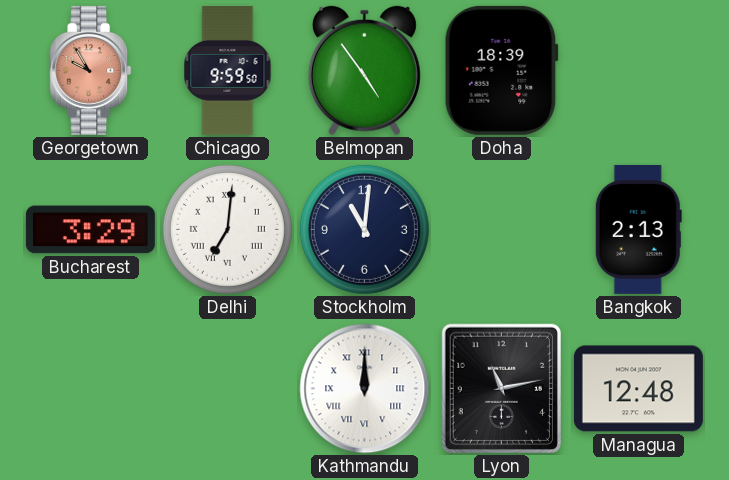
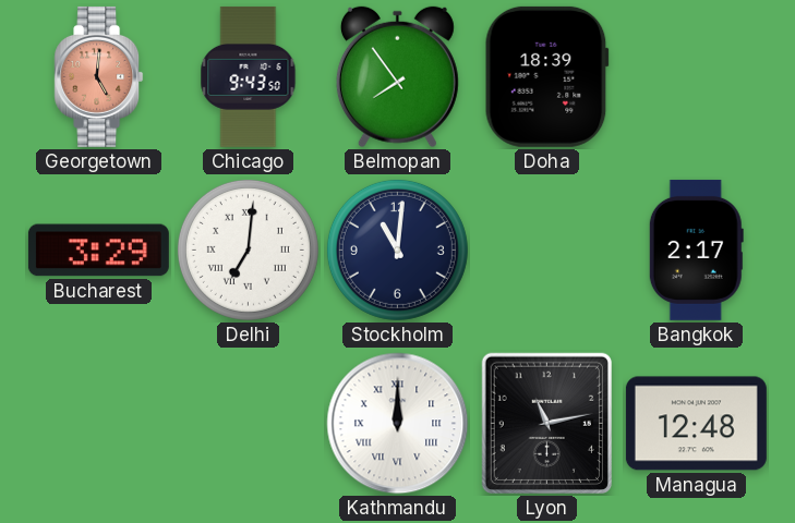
Georgetown: 9:55 -> 5:01
Chicago: 9:59 -> 9:43
Belmopan: 4:54 -> 7:54
Bangkok: 2:13 -> 2:17
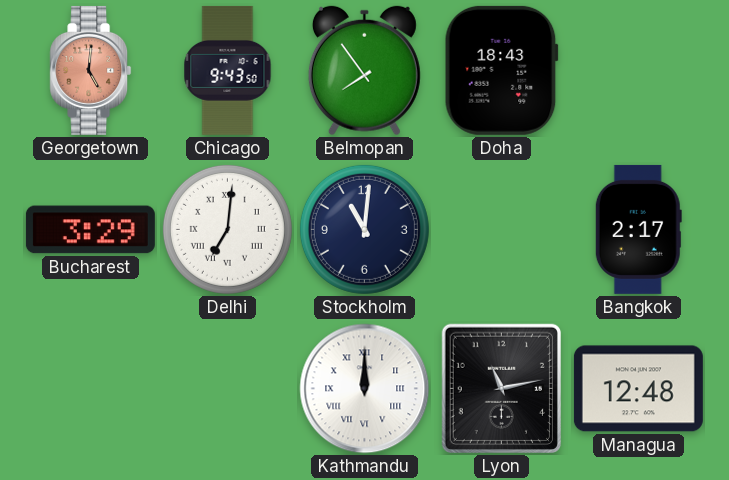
Doha: 18:39 -> 18:43
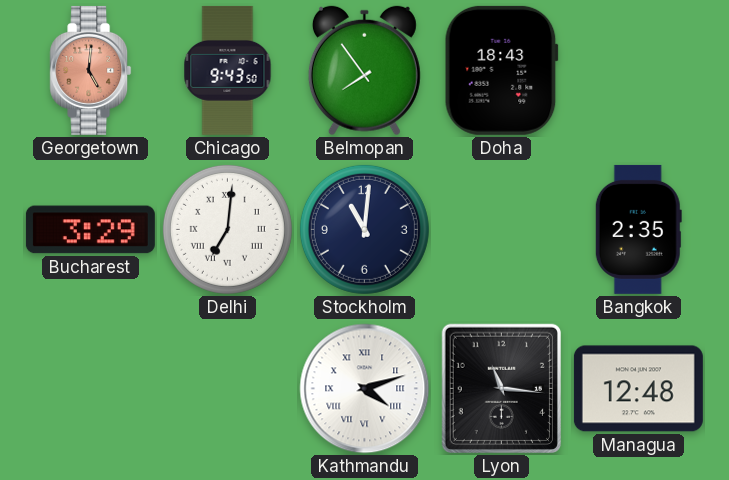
Bangkok: 2:17 -> 2:35
Kathmandu: 12:00 -> 4:12
Lyon: 11:13 -> 11:16
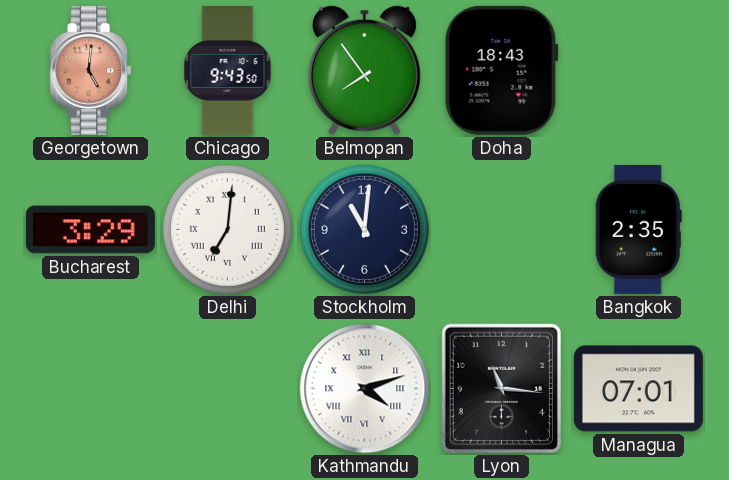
Managua: 12:48 -> 07:01
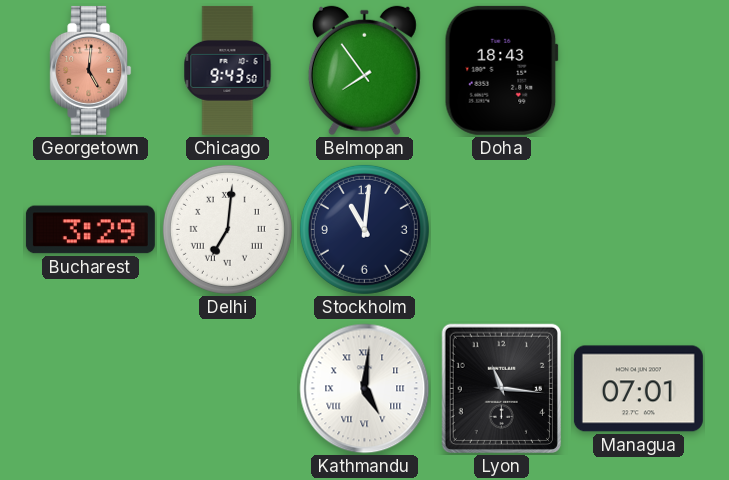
Bangkok: 2:35 -> none
Kathmandu: 4:12 -> 5:01
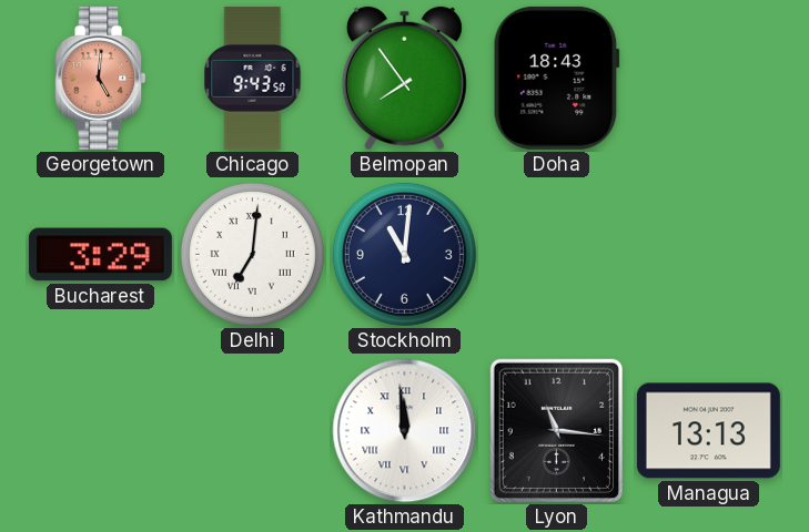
Kathmandu: 5:01 -> 11:59
Managua: 07:01 -> 13:13
